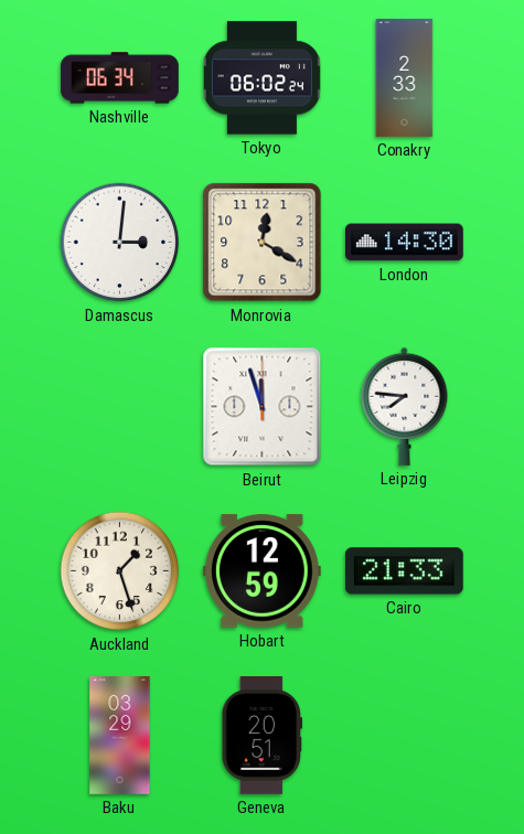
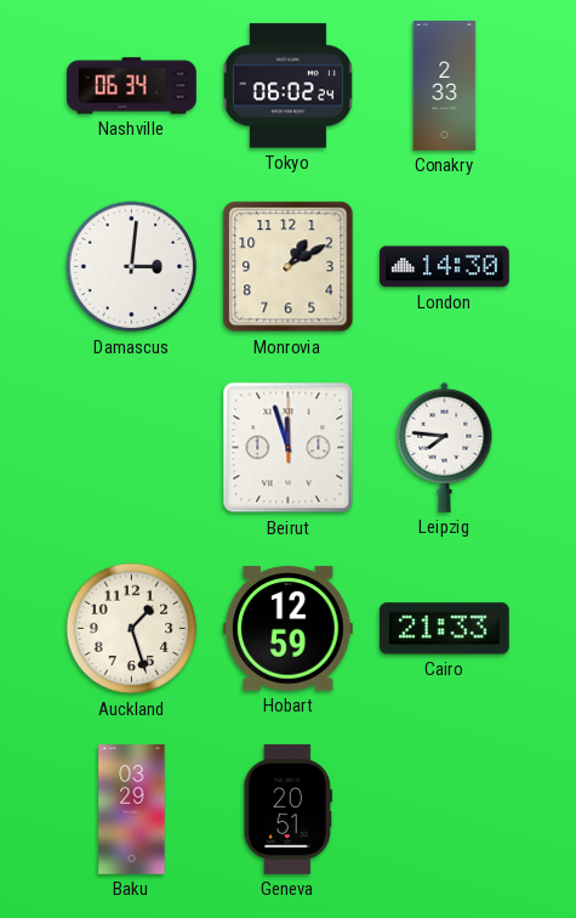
Monrovia: 12:20 -> 1:10
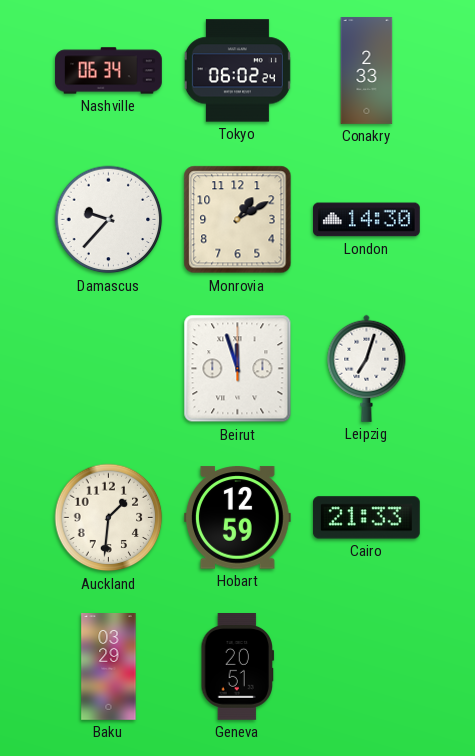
Damascus: 3:01 -> 9:37
Leipzig: 7:46 -> 7:03
Auckland: 1:27 -> 1:31
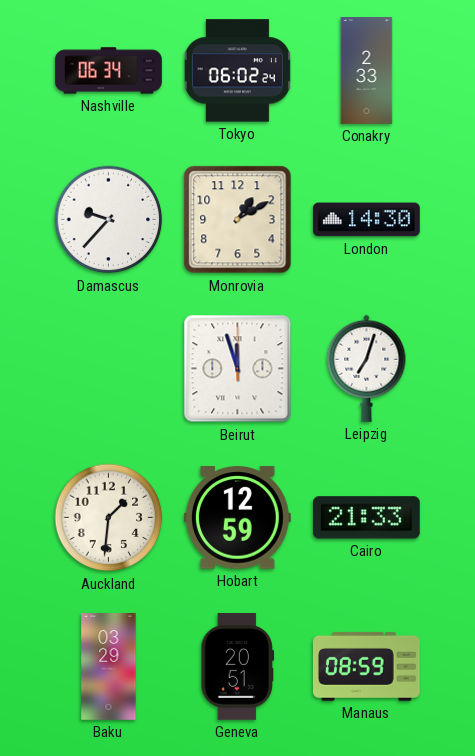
Manaus: none -> 08:59
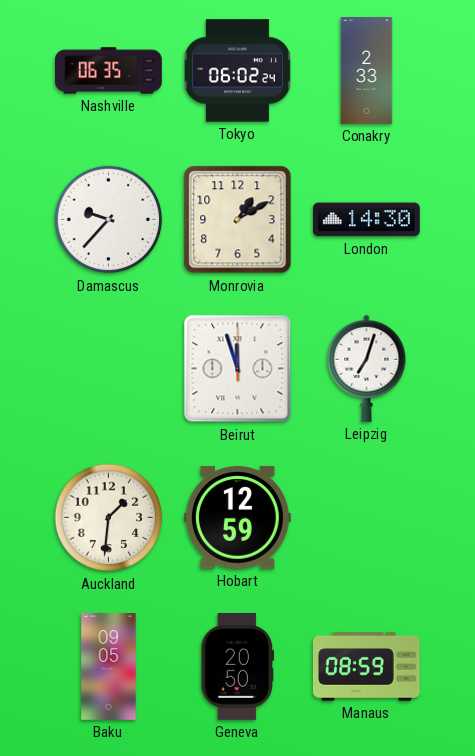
Nashville: 06:34 -> 06:35
Cairo: 21:33 -> none
Baku: 03:29 -> 09:05
Geneva: 20:51 -> 20:50
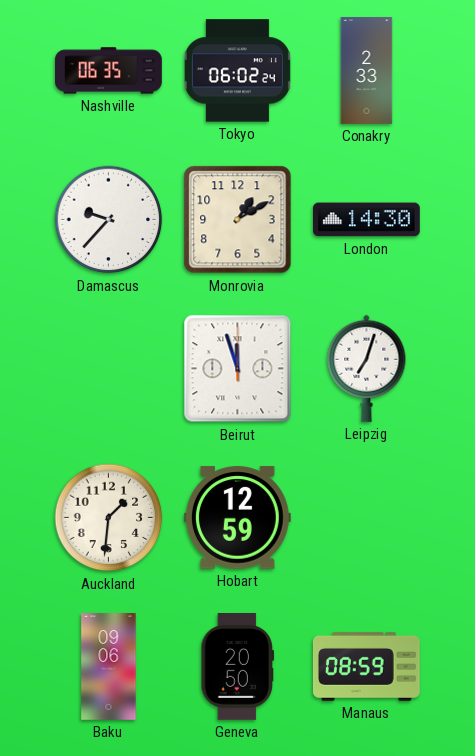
Baku: 09:05 -> 09:06
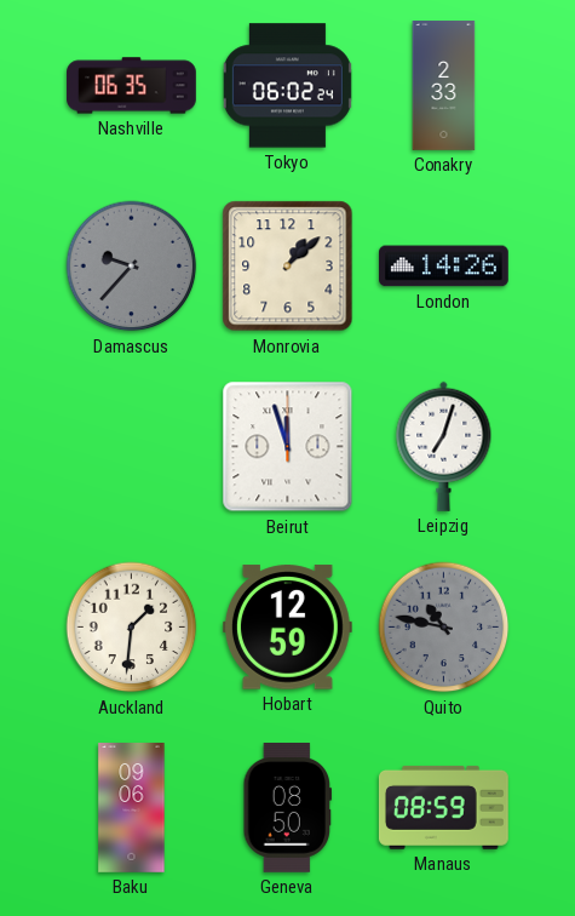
Damascus dial: white -> grey
Monrovia: 1:10 -> 1:08
London: 14:30 -> 14:26
Quito: none -> 10:47
Geneva: 20:50 -> 08:50
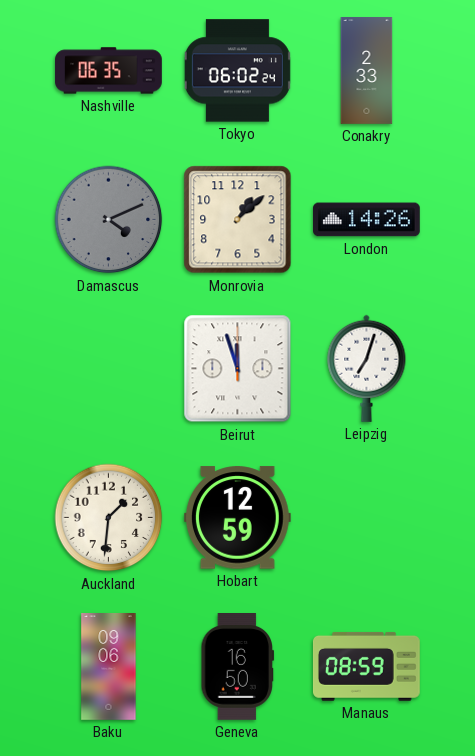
Damascus: 9:37 -> 4:11
Quito: 10:47 -> none
Geneva: 08:50 -> 16:50
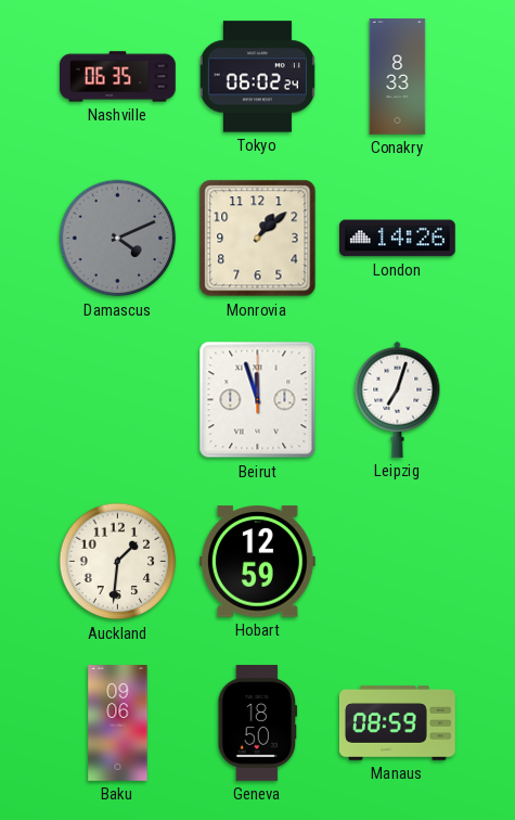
Conakry: 2:33 -> 8:33
Geneva: 16:50 -> 18:50
